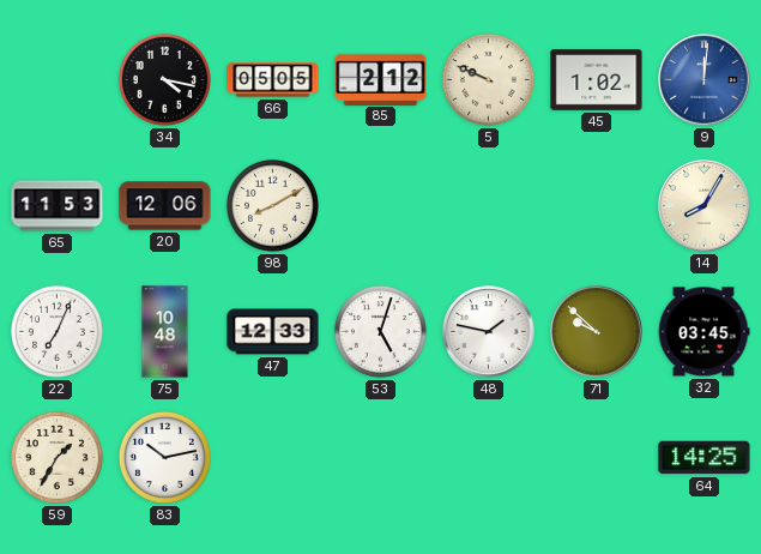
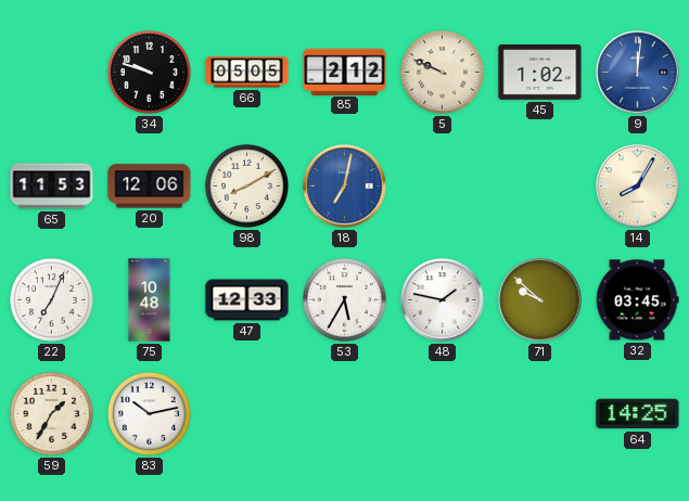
34: 4:17 -> 9:48
18: none -> 7:02
53: 5:03 -> 5:35
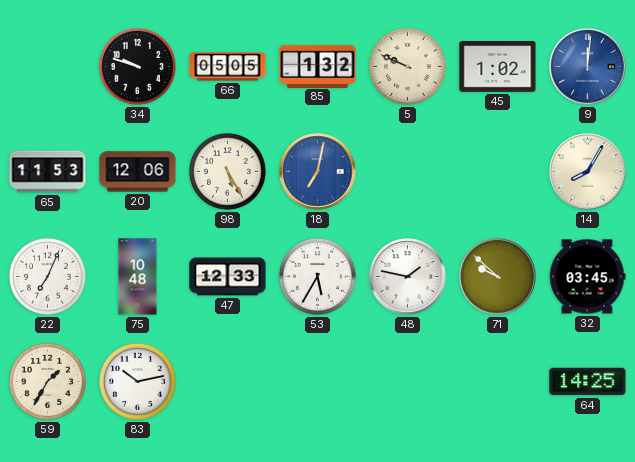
85: 2:12 -> 1:32
98: 8:10 -> 5:25
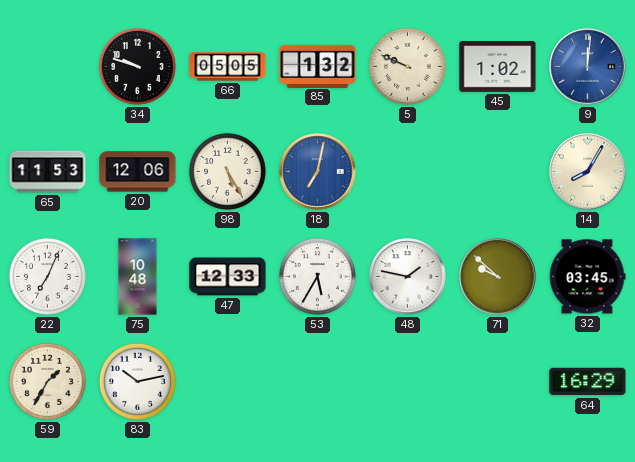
64: 14:25 -> 16:29
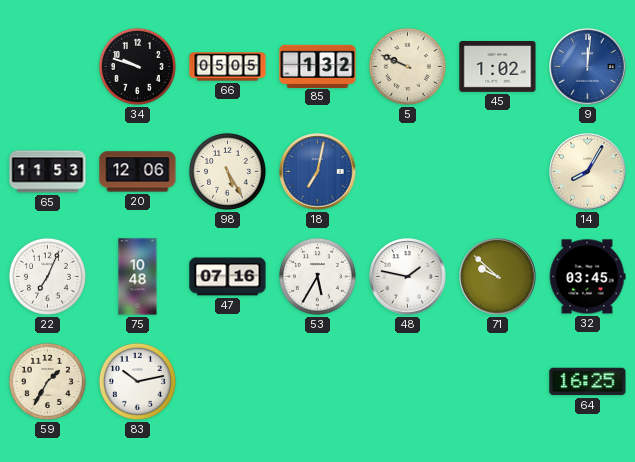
47: 12:33 -> 07:16
64: 16:29 -> 16:25
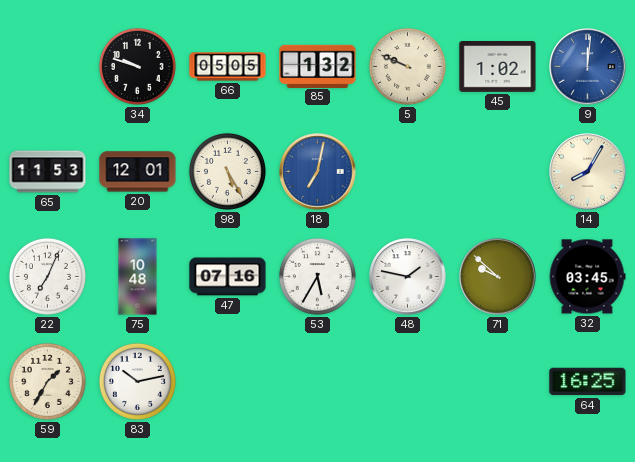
20: 12:06 -> 12:01
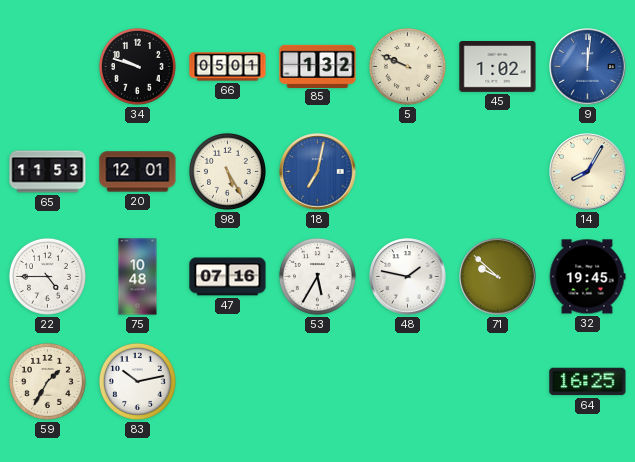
66: 05:05 -> 05:01
22: 7:04 -> 4:45
32: 03:45 -> 19:45
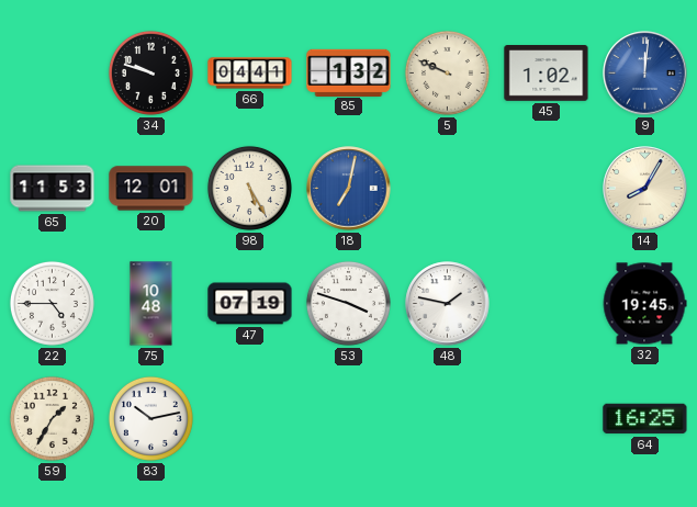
66: 05:01 -> 04:41
47: 07:16 -> 07:19
53: 5:35 -> 3:48
71: 9:52 -> none
